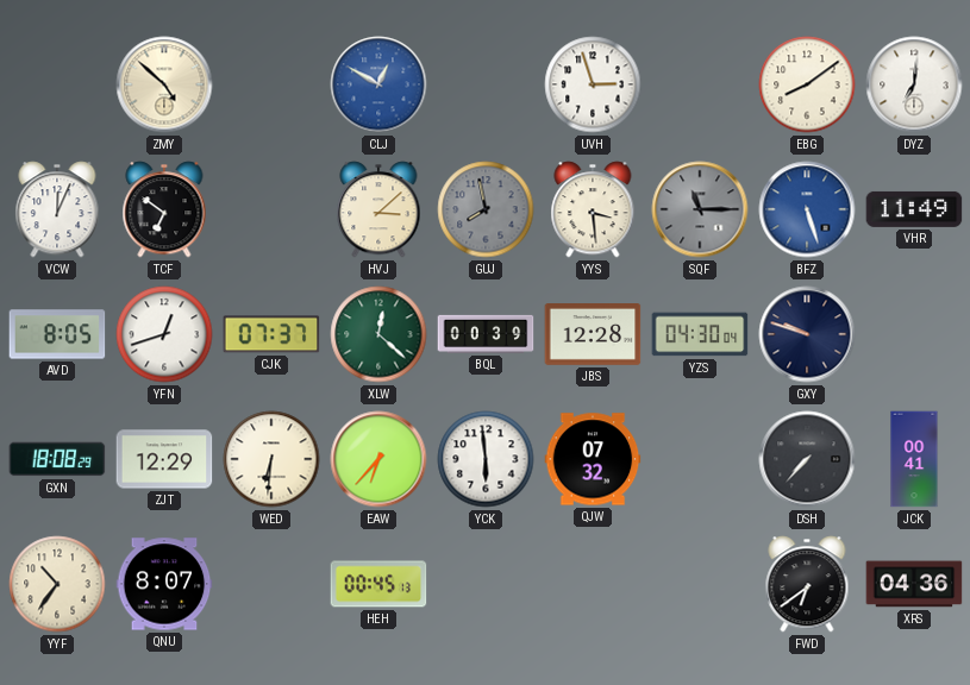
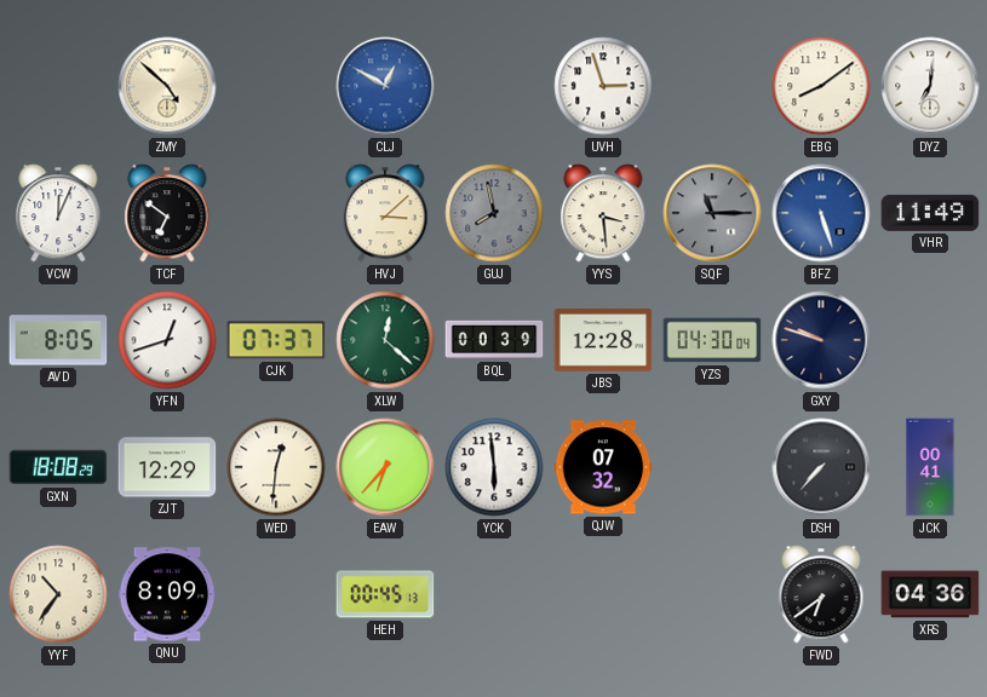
WED: 6:31 -> 12:31
QNU: 8:07 -> 8:09
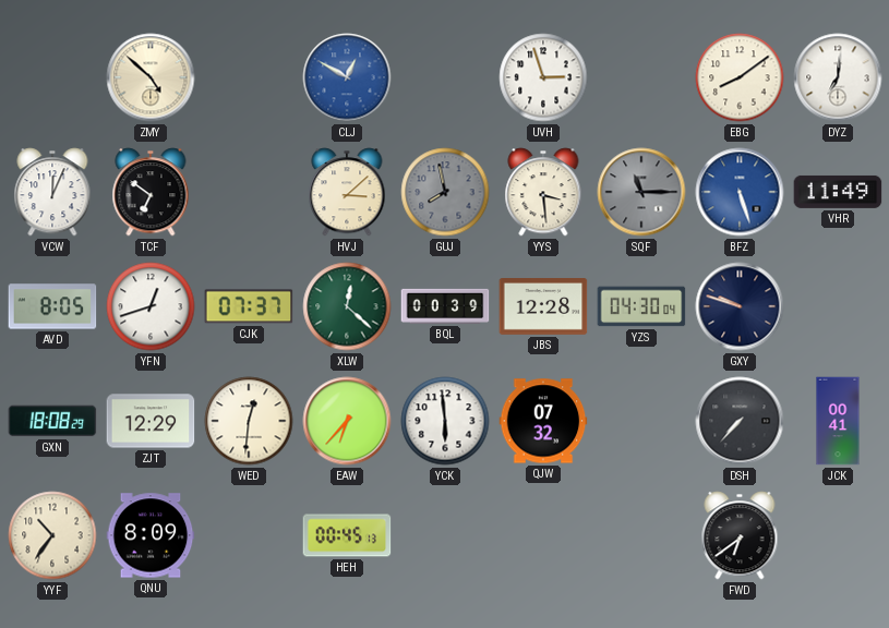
XRS: 04:36 -> none
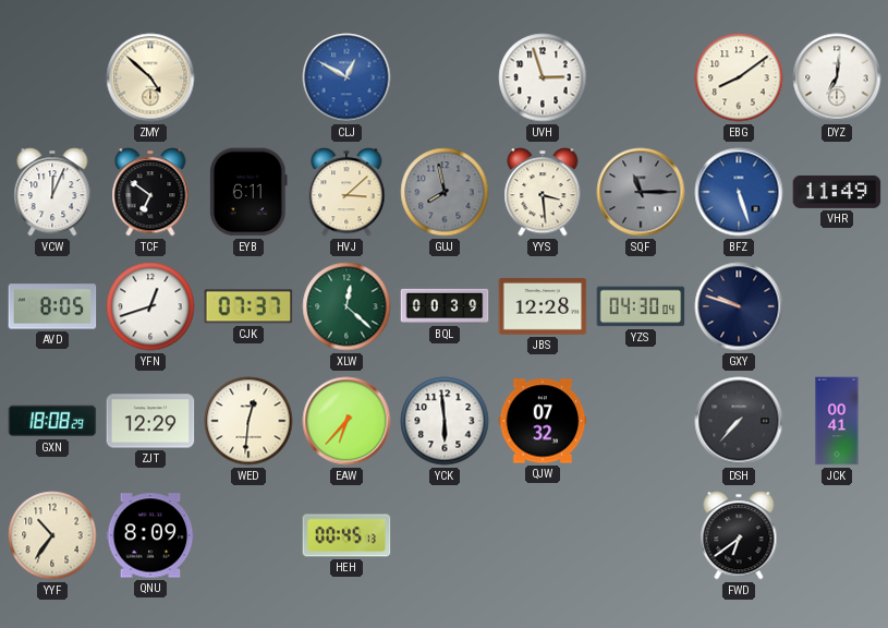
EYB: none -> 6:11
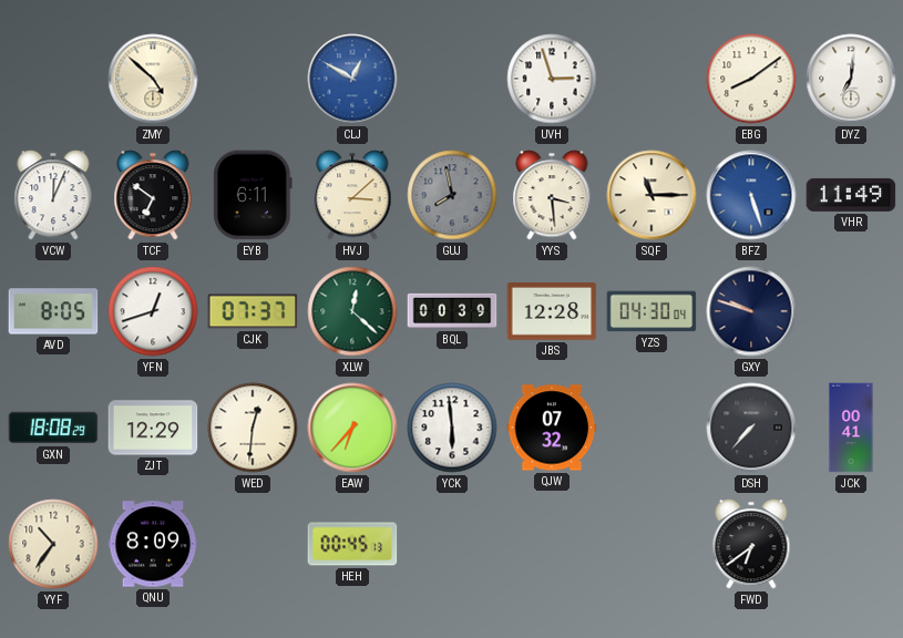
SQF dial: grey -> cream
